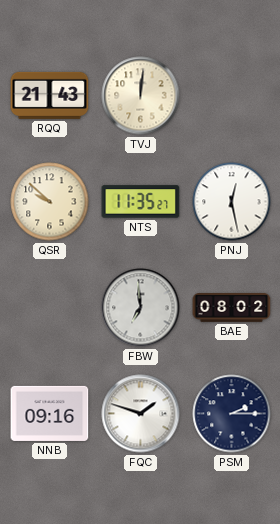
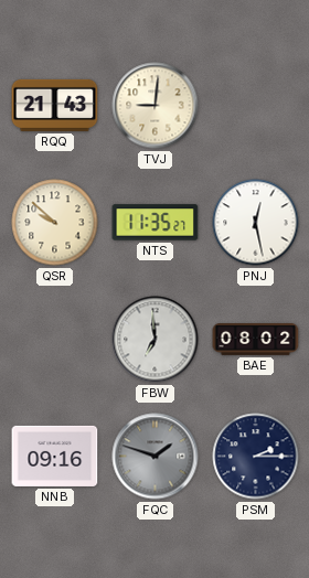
TVJ: 12:01 -> 9:01
FQC dial: white -> grey
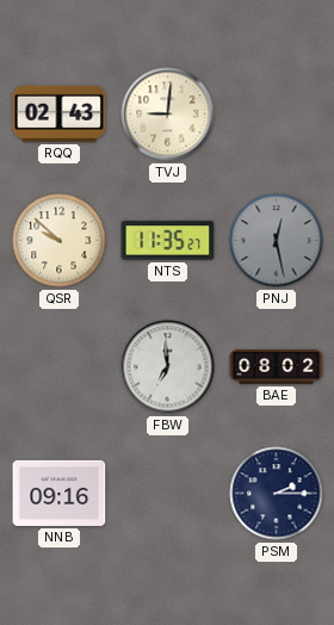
RQQ: 21:43 -> 02:43
PNJ dial: white -> grey
FQC: 1:48 -> none
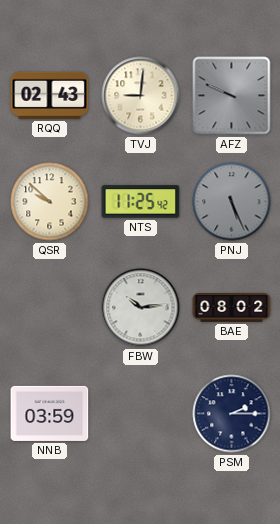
AFZ: none -> 9:49
NTS: 11:35 -> 11:25
PNJ: 12:28 -> 5:26
FBW: 6:59 -> 10:14
NNB: 09:16 -> 03:59
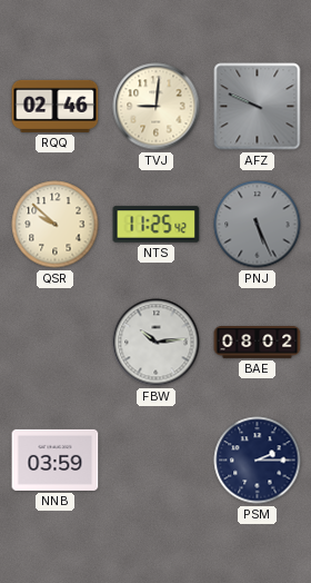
RQQ: 02:43 -> 02:46
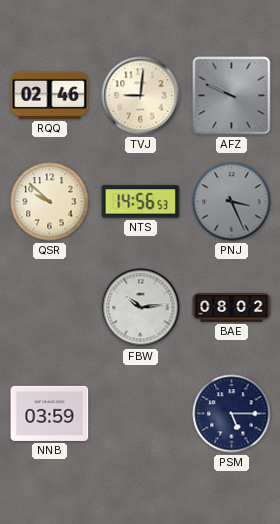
NTS: 11:25 -> 14:56
PNJ: 5:26 -> 3:26
PSM: 2:15 -> 5:15
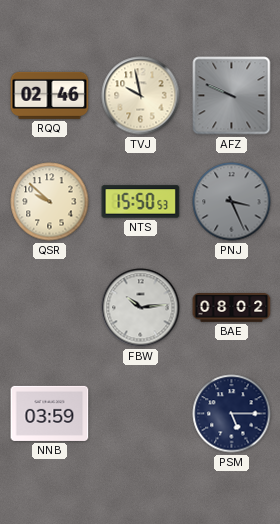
TVJ: 9:01 -> 9:58
NTS: 14:56 -> 15:50
